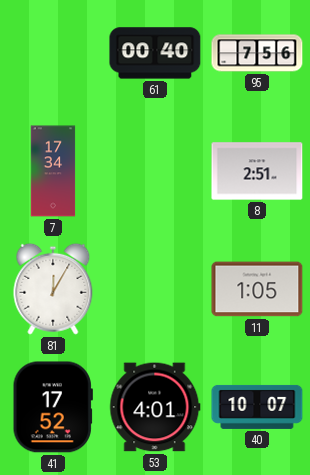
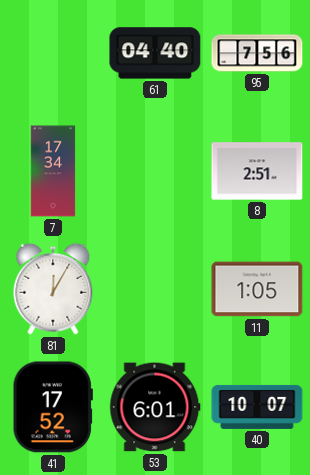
61: 00:40 -> 04:40
53: 4:01 -> 6:01
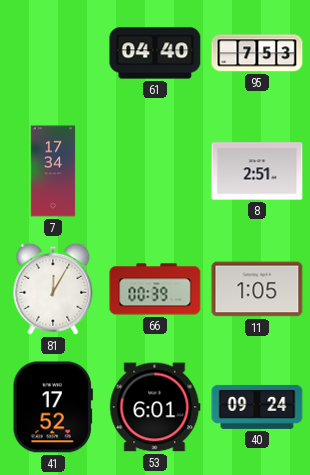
95: 7:56 -> 7:53
66: none -> 00:39
40: 10:07 -> 09:24
